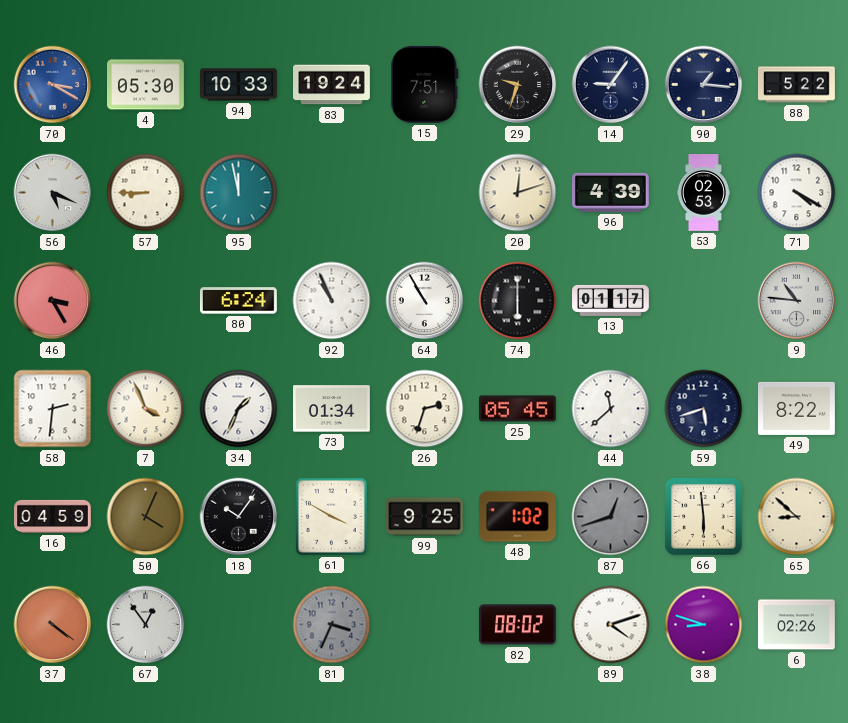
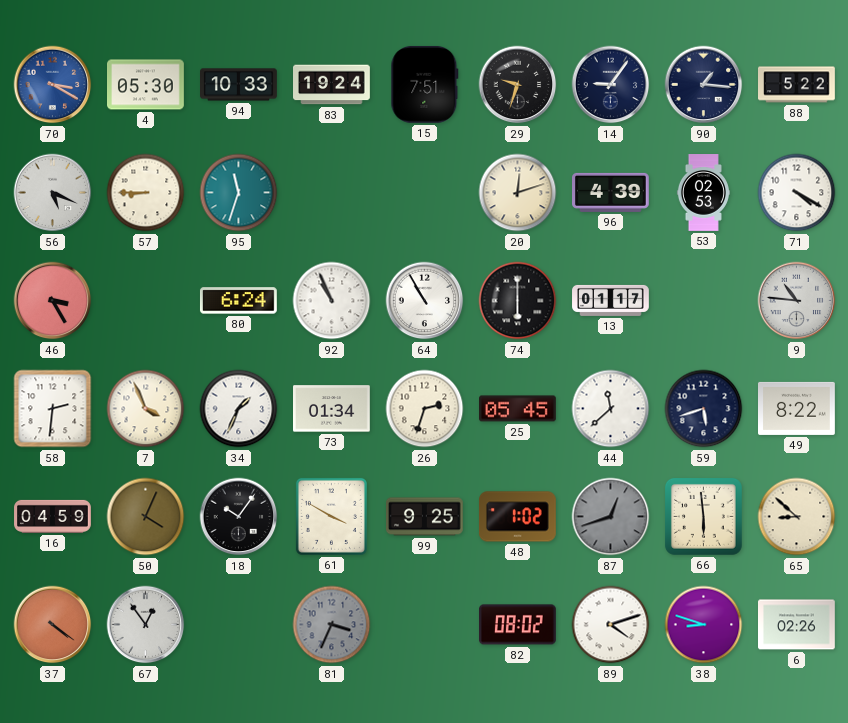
95: 11:58 -> 11:33
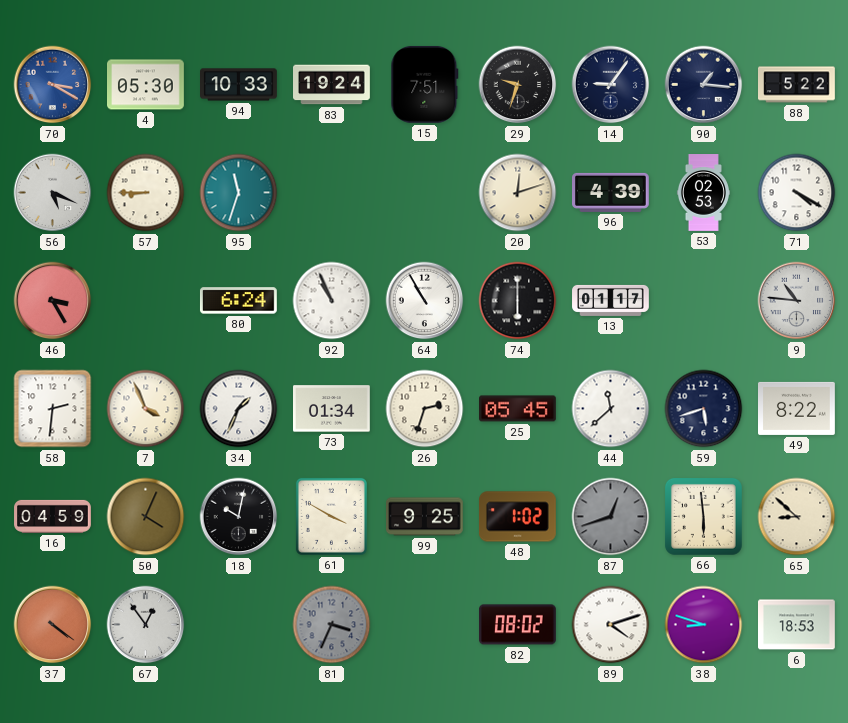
18: 10:06 -> 10:02
6: 02:26 -> 18:53
